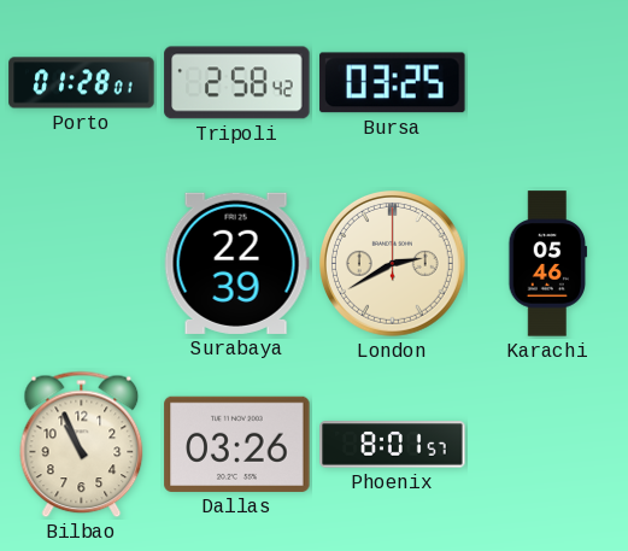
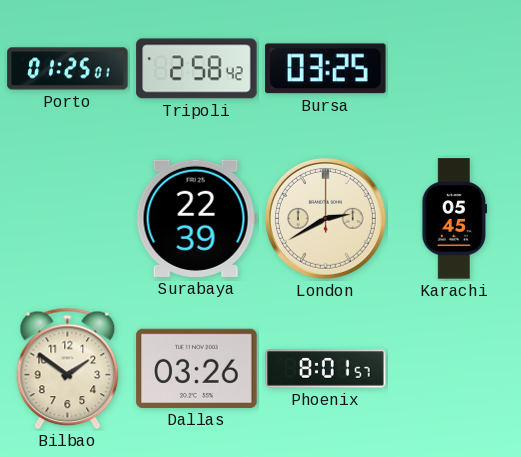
Porto: 01:28 -> 01:25
Karachi: 05:46 -> 05:45
Bilbao: 10:56 -> 1:51
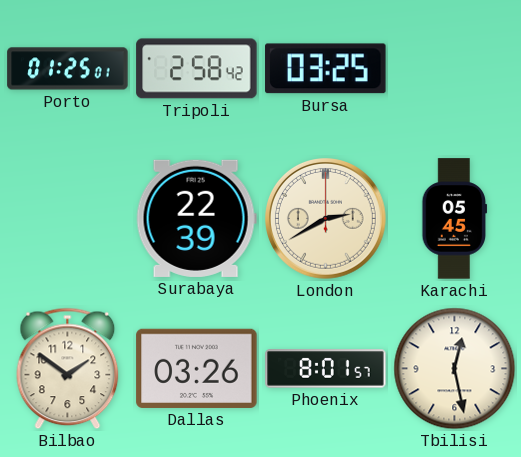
Tbilisi: none -> 12:28
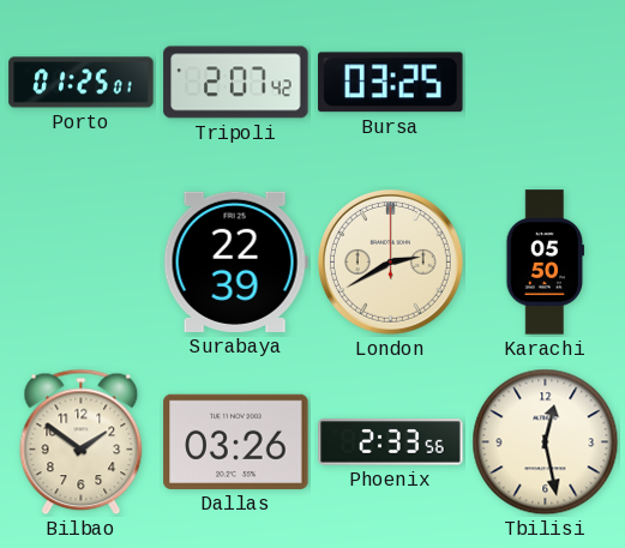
Tripoli: 2:58 -> 2:07
Karachi: 05:45 -> 05:50
Phoenix: 8:01 -> 2:33
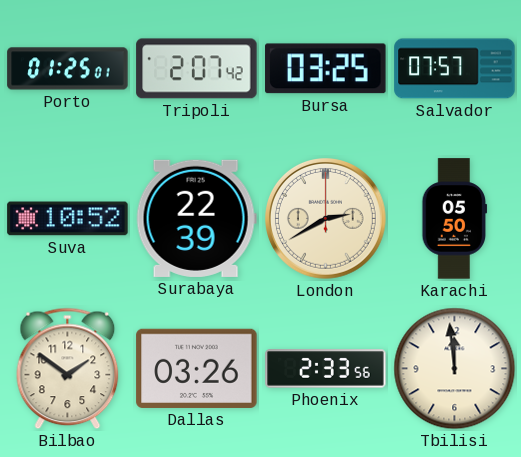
Salvador: none -> 07:57
Suva: none -> 10:52
Tbilisi: 12:28 -> 11:59
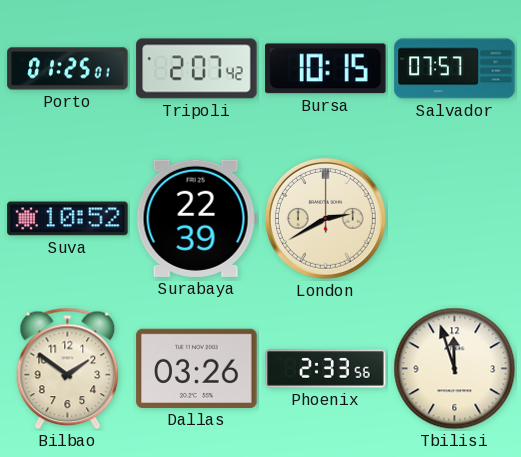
Bursa: 03:25 -> 10:15
Karachi: 05:50 -> none
Tbilisi: 11:59 -> 11:57
